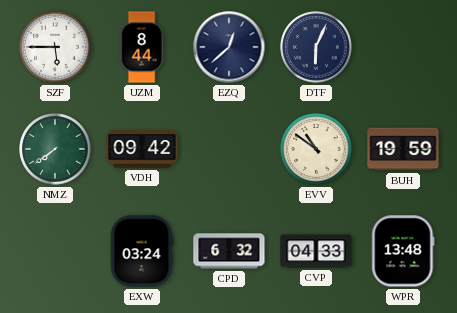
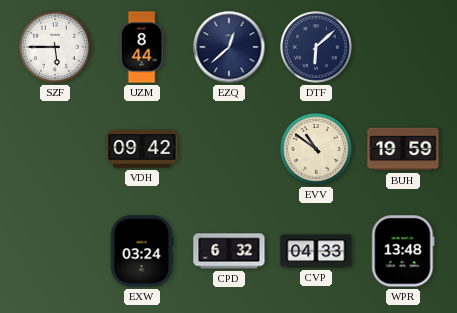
DTF: 6:04 -> 6:08
NMZ: 7:39 -> none
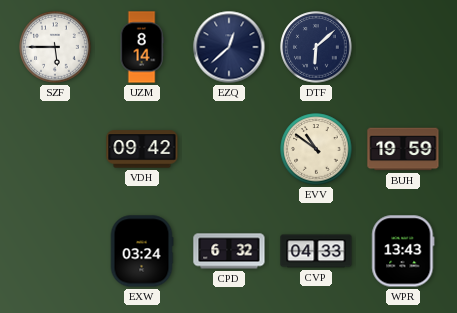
UZM: 8:44 -> 8:14
WPR: 13:48 -> 13:43
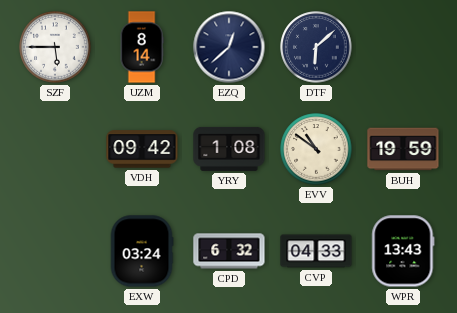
YRY: none -> 1:08
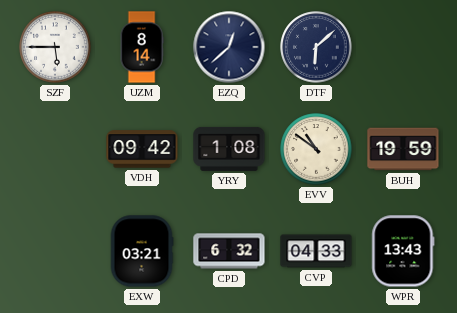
EXW: 03:24 -> 03:21
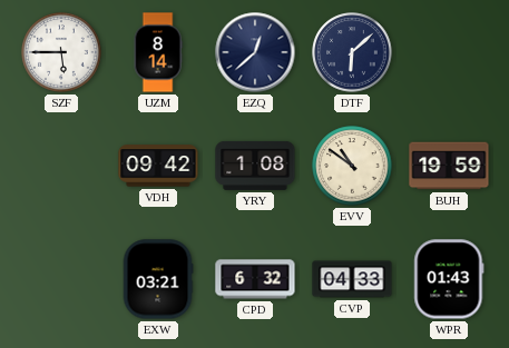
WPR: 13:43 -> 01:43
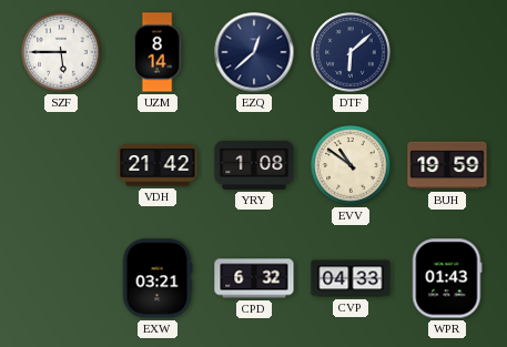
VDH: 09:42 -> 21:42
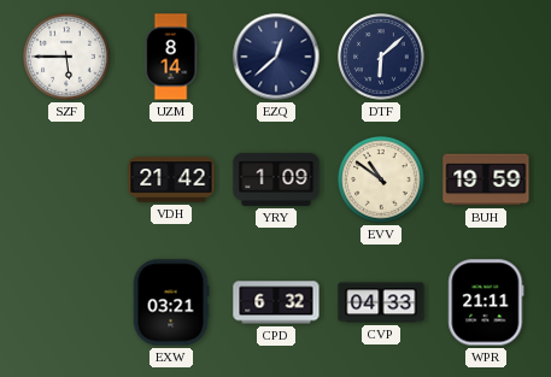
YRY: 1:08 -> 1:09
WPR: 01:43 -> 21:11
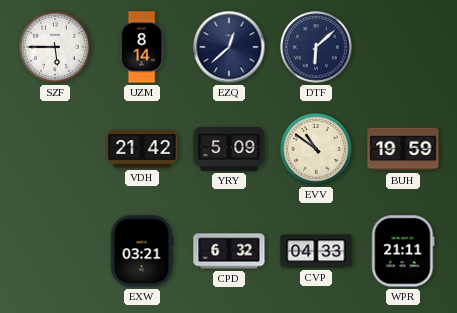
YRY: 1:09 -> 5:09
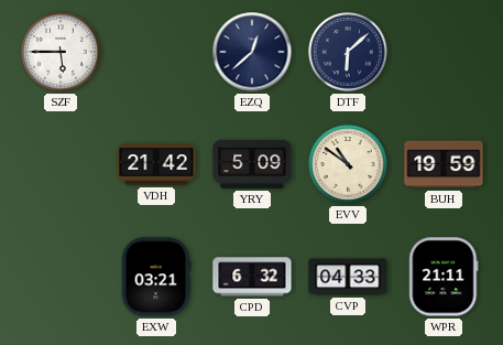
UZM: 8:14 -> none
